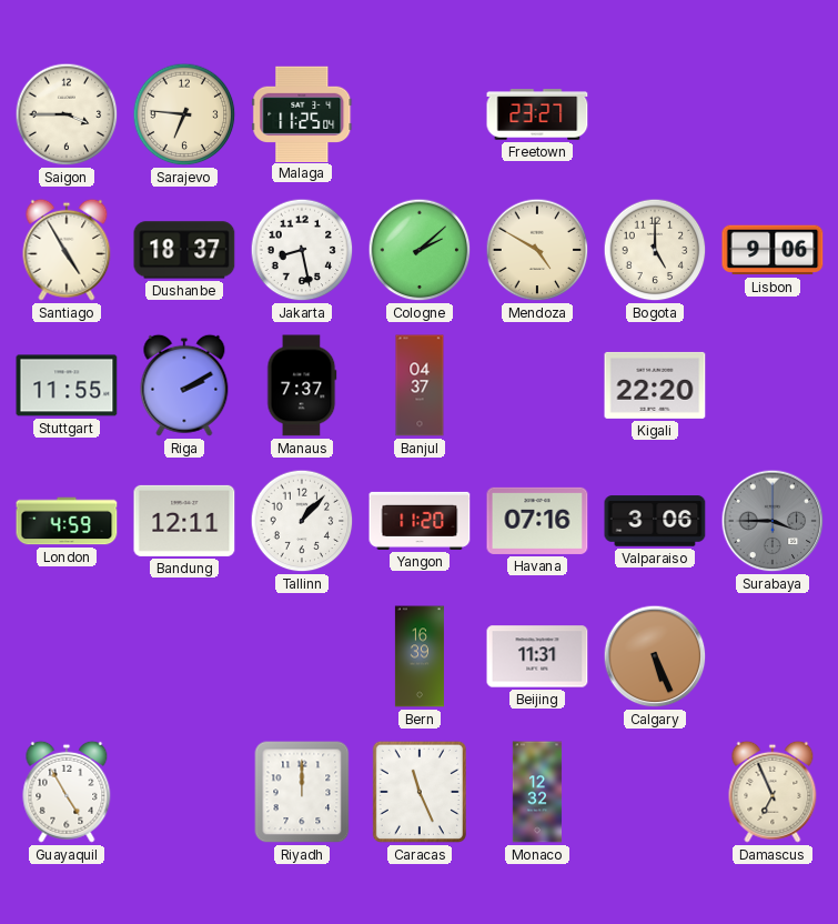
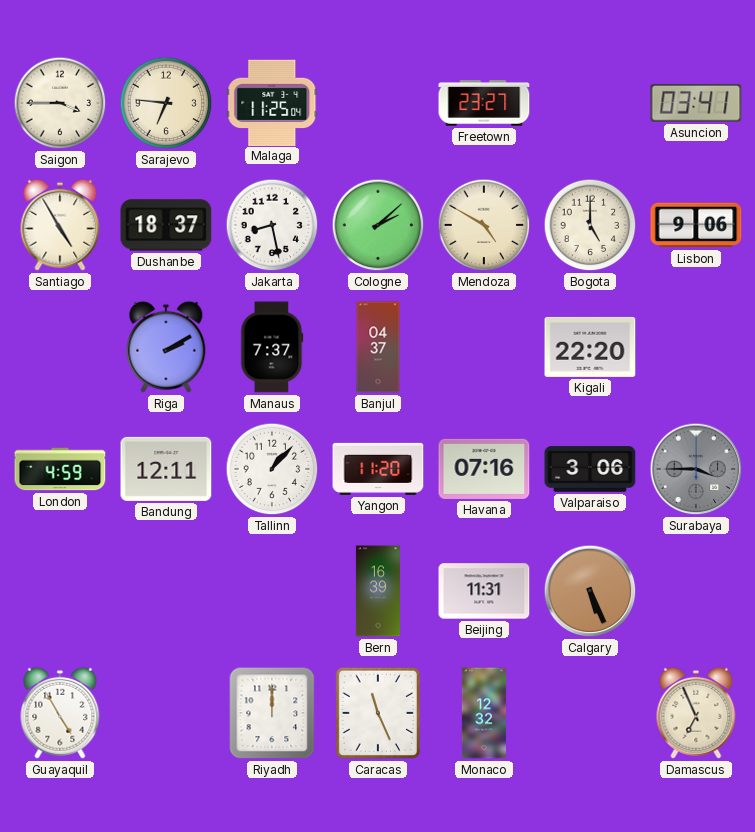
Asuncion: none -> 03:41
Stuttgart: 11:55 -> none
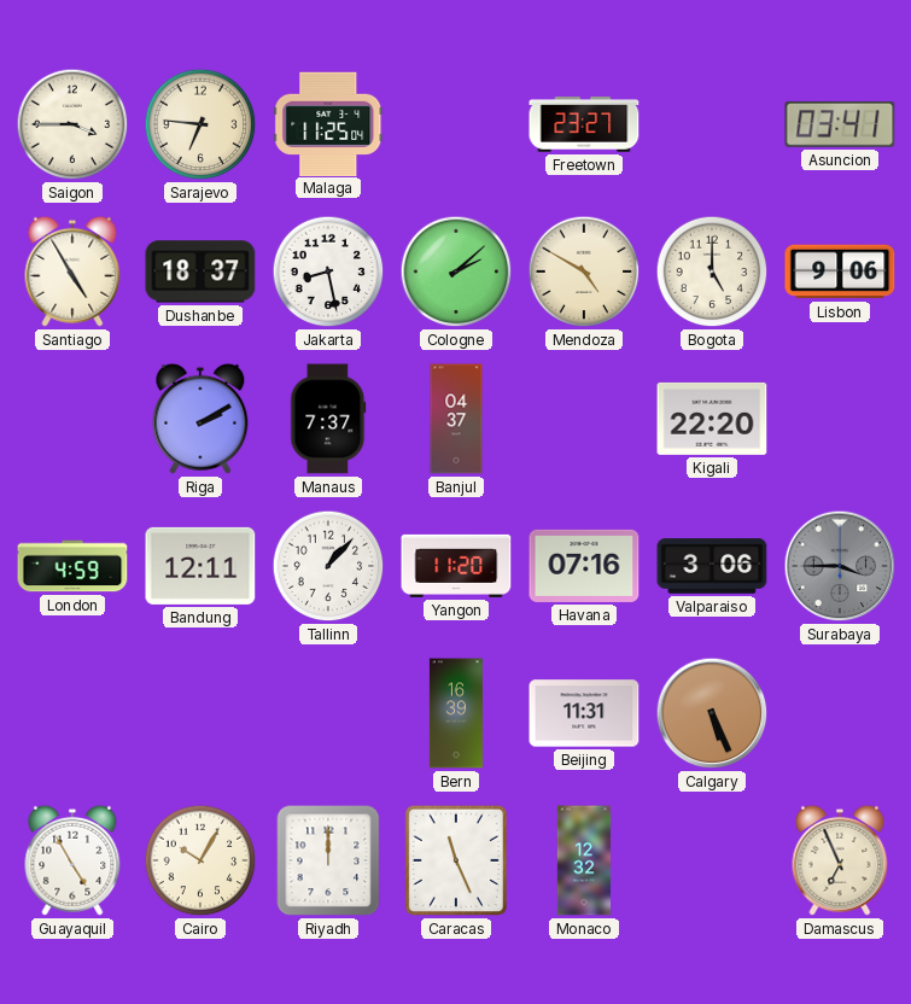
Cairo: none -> 10:05
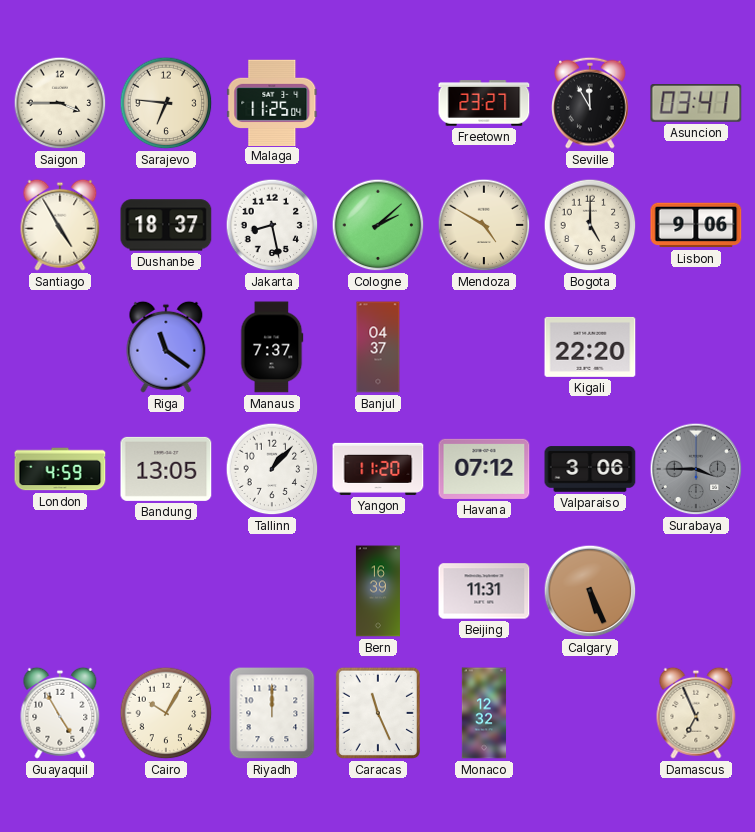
Seville: none -> 11:55
Riga: 2:10 -> 11:21
Bandung: 12:11 -> 13:05
Havana: 07:16 -> 07:12
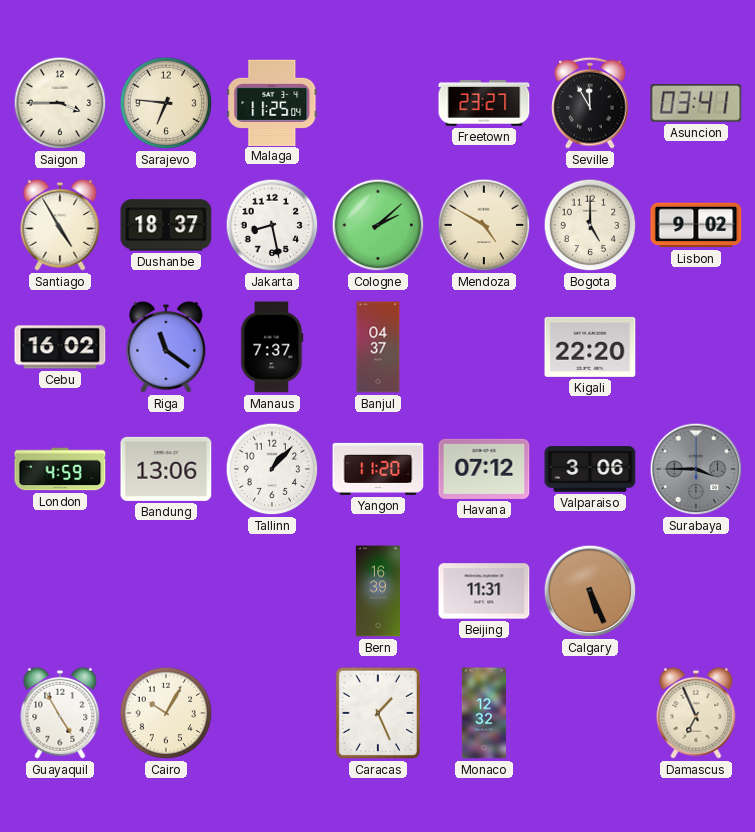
Lisbon: 9:06 -> 9:02
Cebu: none -> 16:02
Bandung: 13:05 -> 13:06
Riyadh: 12:00 -> none
Caracas: 11:26 -> 1:26
